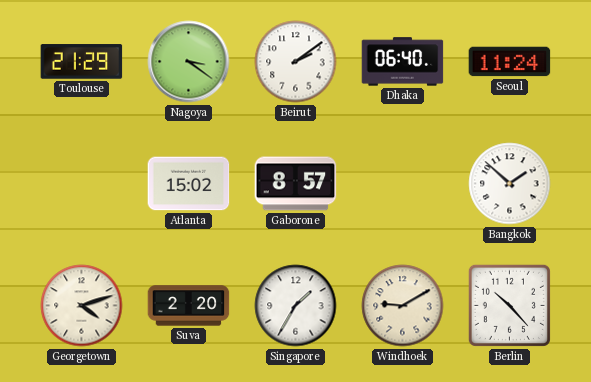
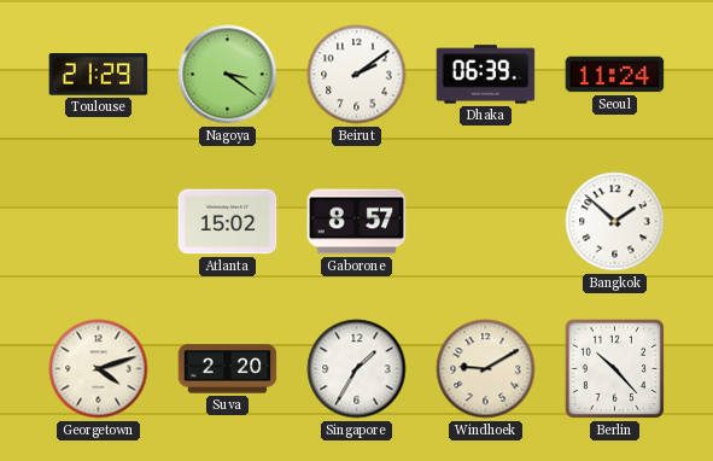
Dhaka: 06:40 -> 06:39
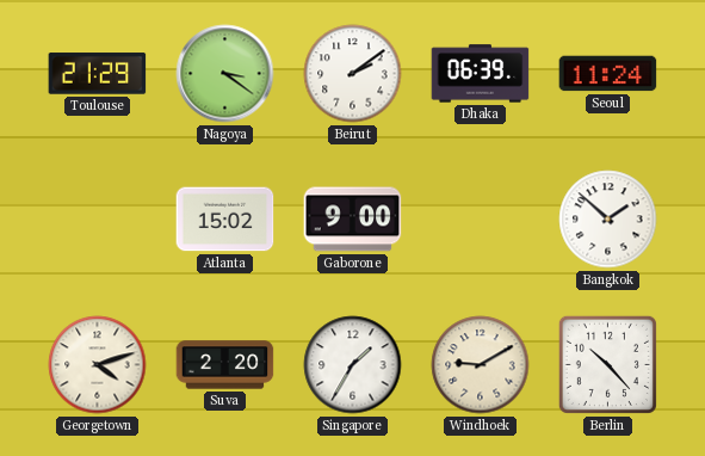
Gaborone: 8:57 -> 9:00
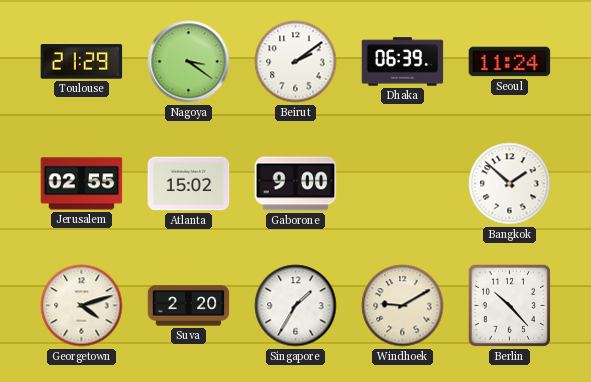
Jerusalem: none -> 02:55
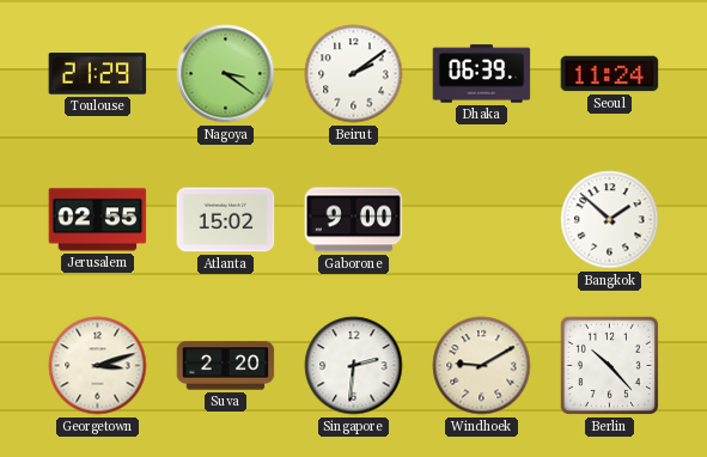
Georgetown: 4:12 -> 3:12
Singapore: 1:35 -> 2:31
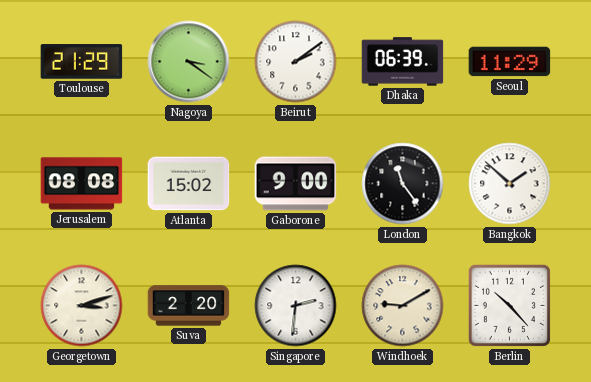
Seoul: 11:24 -> 11:29
Jerusalem: 02:55 -> 08:08
London: none -> 11:24
